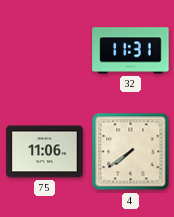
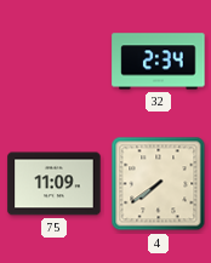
32: 11:31 -> 2:34
75: 11:06 -> 11:09
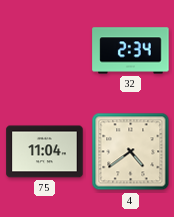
75: 11:09 -> 11:04
4: 7:39 -> 4:39
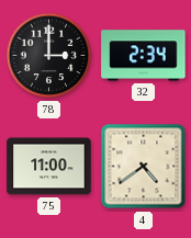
78: none -> 3:00
75: 11:04 -> 11:00
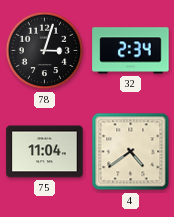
78: 3:00 -> 3:03
75: 11:00 -> 11:04
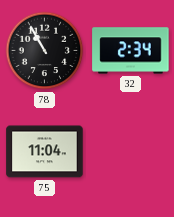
78: 3:03 -> 10:55
4: 4:39 -> none
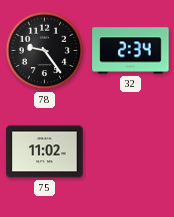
78: 10:55 -> 9:24
75: 11:04 -> 11:02
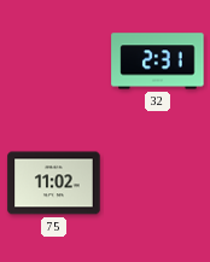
78: 9:24 -> none
32: 2:34 -> 2:31
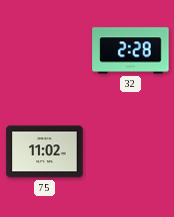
32: 2:31 -> 2:28
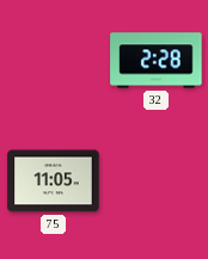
75: 11:02 -> 11:05
